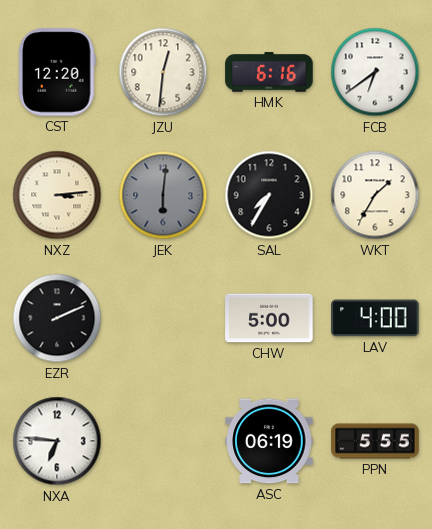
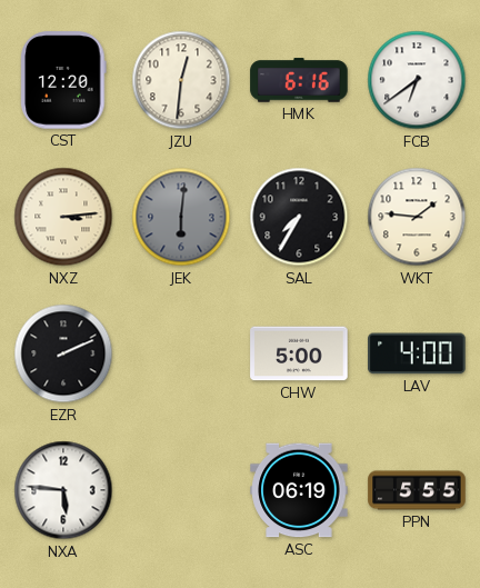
WKT: 1:35 -> 1:46
NXA: 6:46 -> 5:46
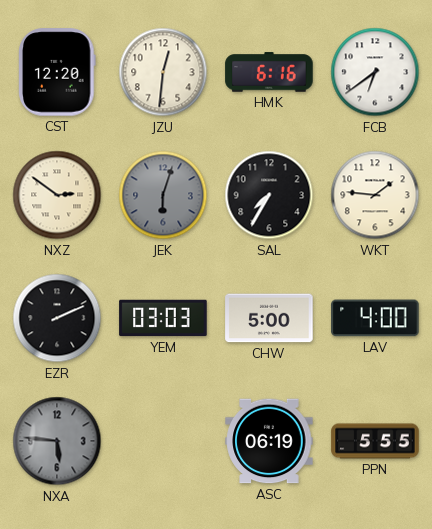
NXZ: 3:14 -> 2:51
JEK: 6:01 -> 6:03
YEM: none -> 03:03
NXA dial: white -> grey
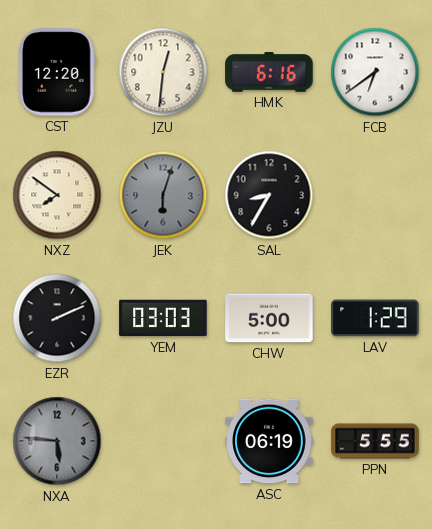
NXZ: 2:51 -> 7:51
SAL: 7:35 -> 8:35
WKT: 1:46 -> none
LAV: 4:00 -> 1:29
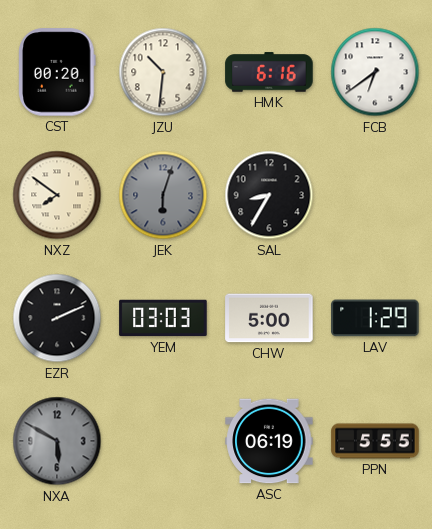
CST: 12:20 -> 00:20
JZU: 12:31 -> 10:31
NXA: 5:46 -> 5:50
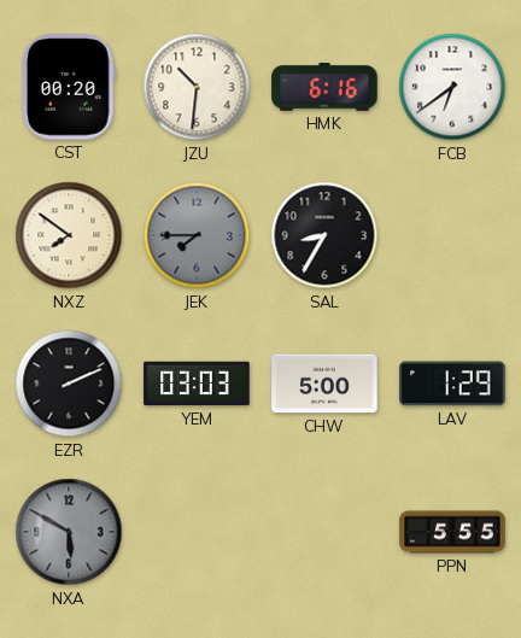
JEK: 6:03 -> 7:45
ASC: 06:19 -> none
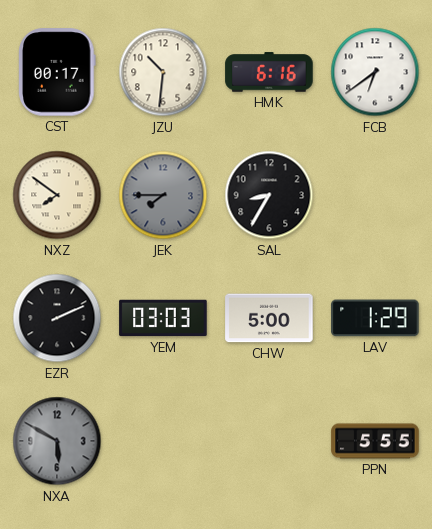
CST: 00:20 -> 00:17
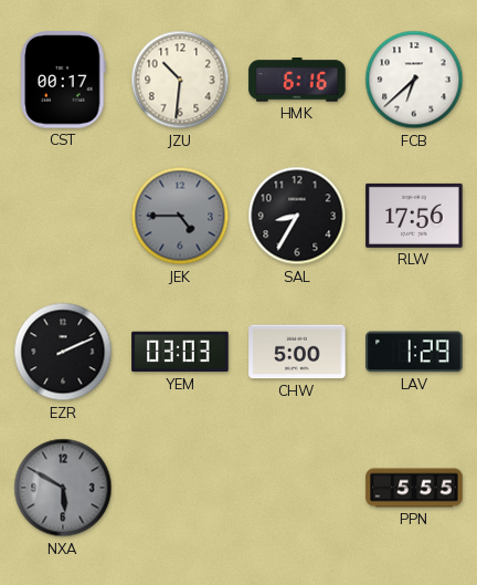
FCB: 6:39 -> 6:38
NXZ: 7:51 -> none
JEK: 7:45 -> 4:45
RLW: none -> 17:56
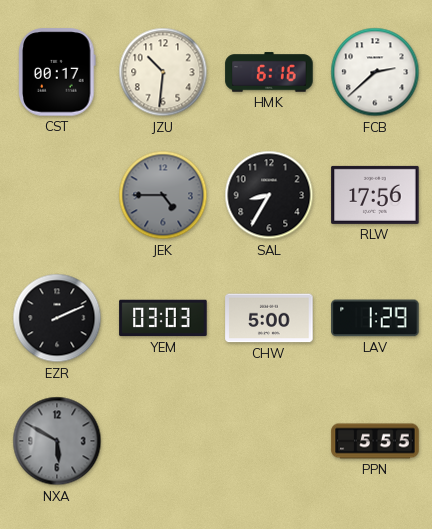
FCB: 6:38 -> 2:38
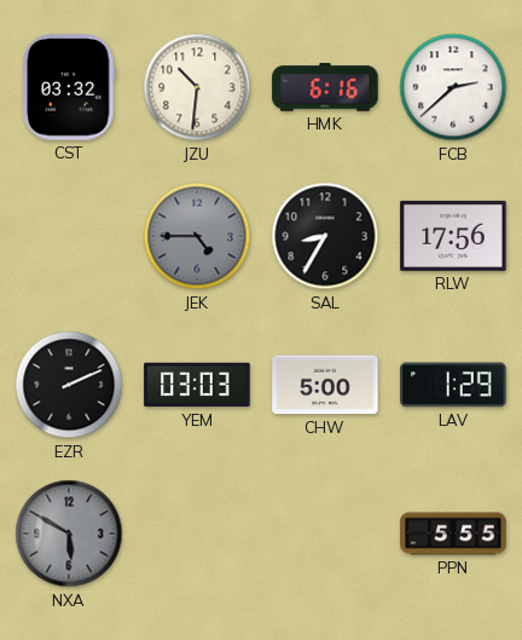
CST: 00:17 -> 03:32
